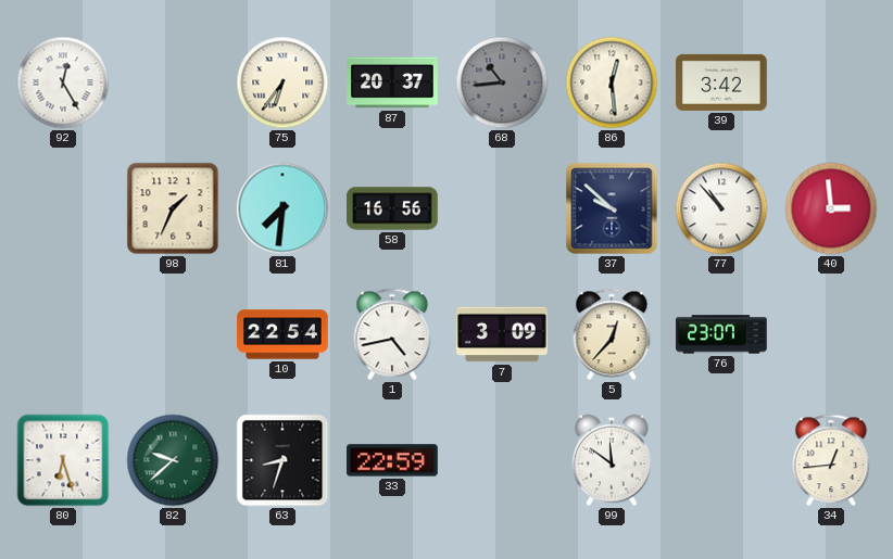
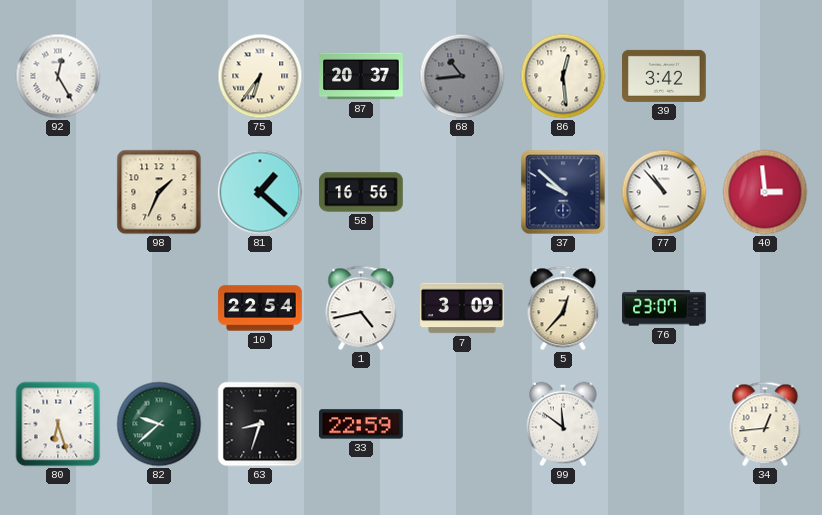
81: 7:31 -> 1:22
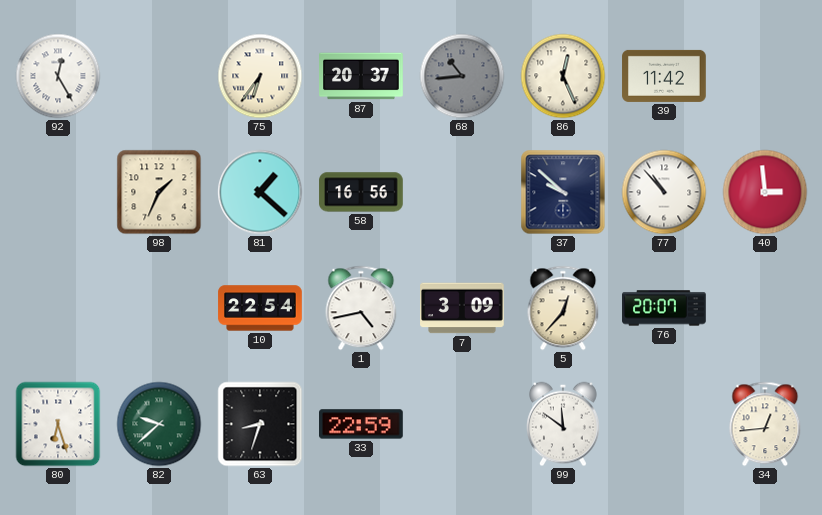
86: 12:29 -> 12:26
39: 3:42 -> 11:42
76: 23:07 -> 20:07
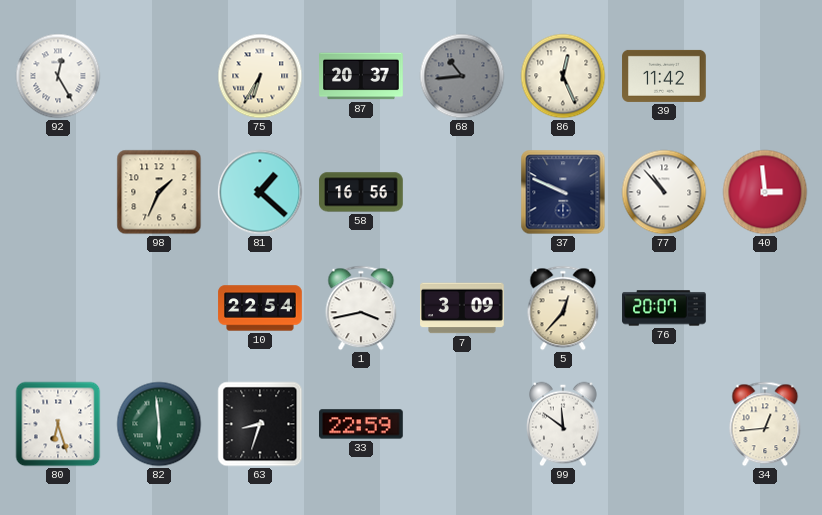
75: 6:36 -> 6:35
37: 9:52 -> 9:49
1: 4:43 -> 3:43
82: 9:38 -> 5:59
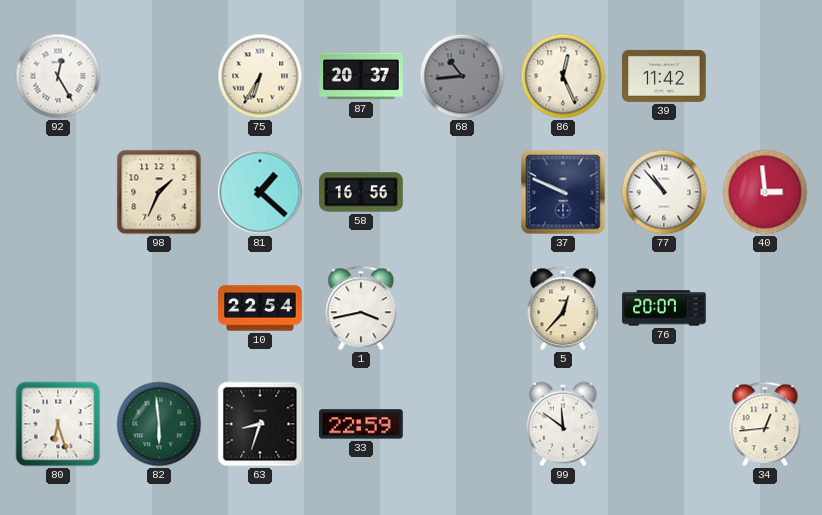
7: 3:09 -> none
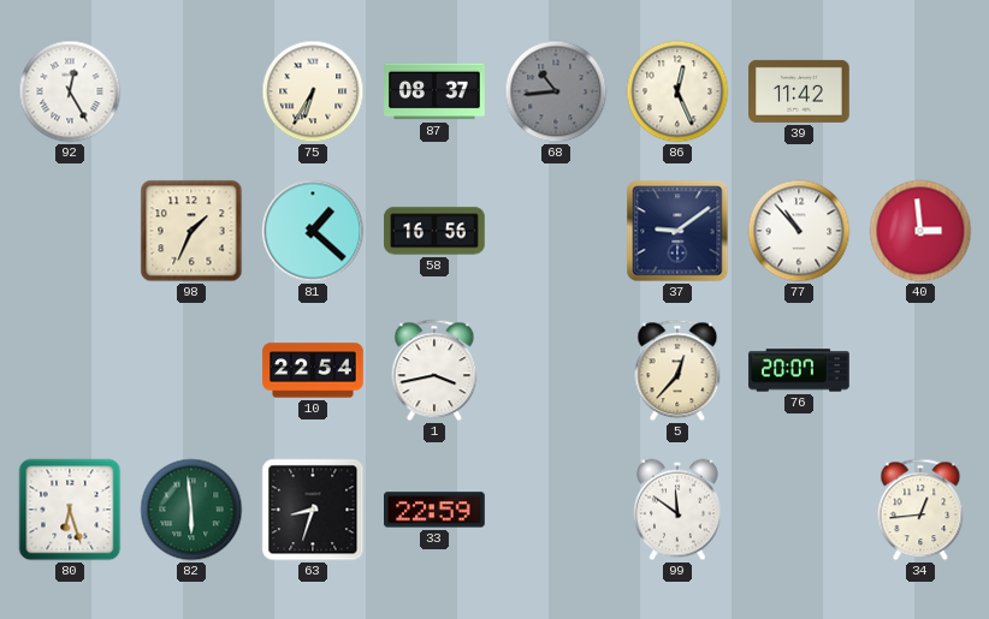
87: 20:37 -> 08:37
37: 9:49 -> 9:09
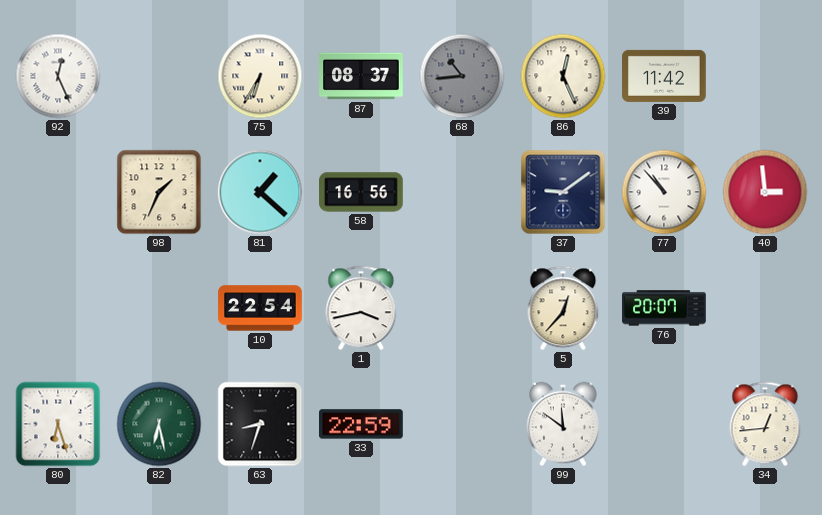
92: 12:25 -> 12:26
82: 5:59 -> 6:28
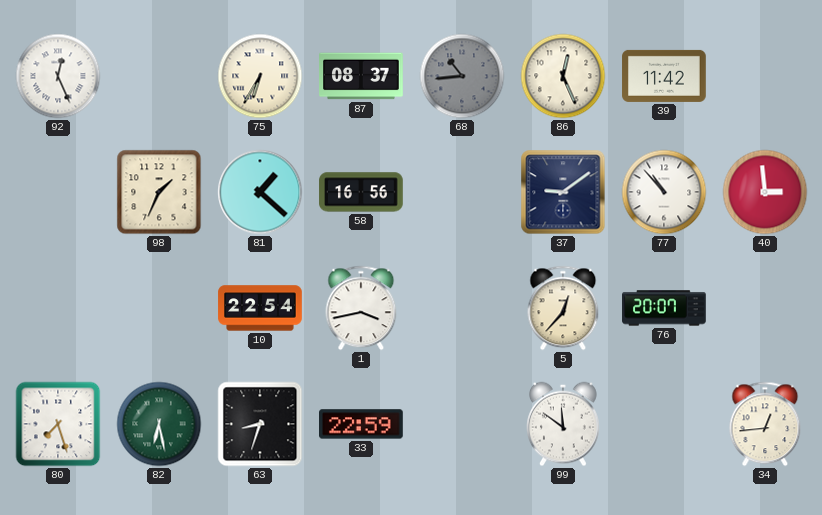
80: 6:27 -> 7:27
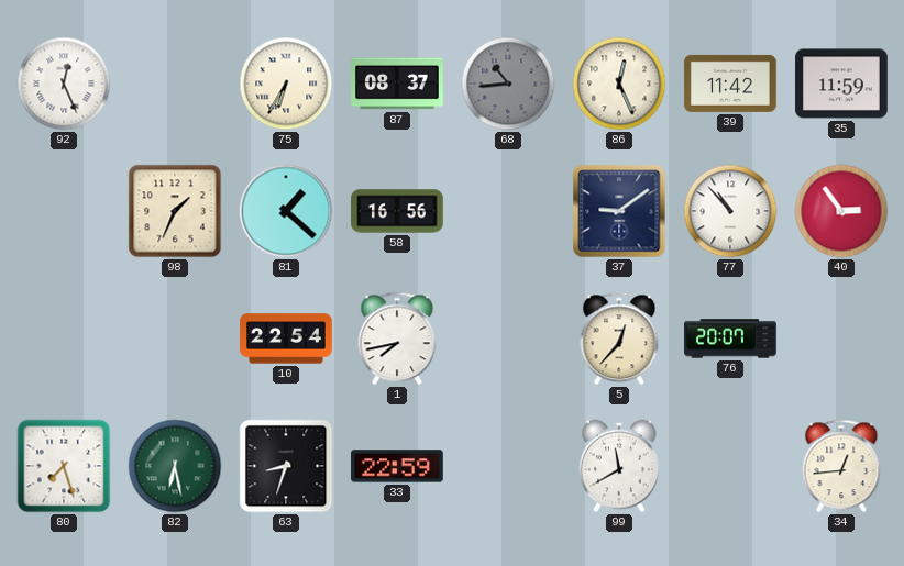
35: none -> 11:59
40: 2:59 -> 2:54
1: 3:43 -> 7:43
99: 11:51 -> 11:40
